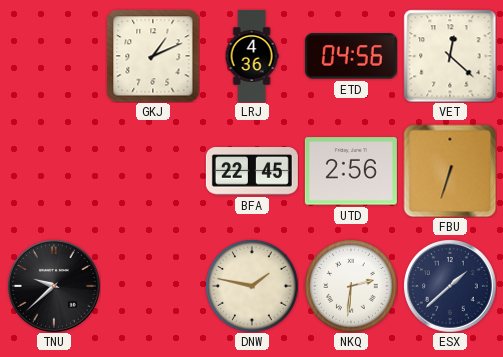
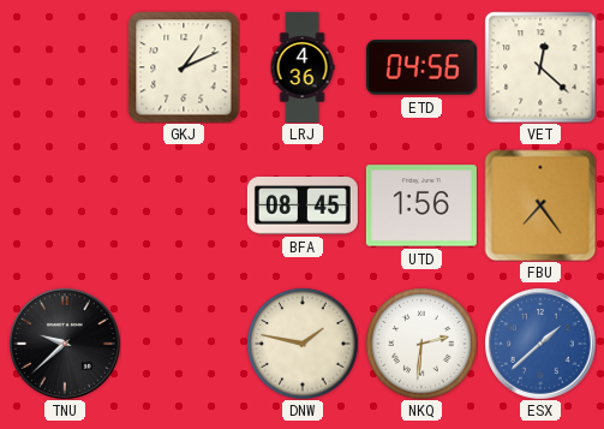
BFA: 22:45 -> 08:45
UTD: 2:56 -> 1:56
FBU: 6:33 -> 7:24
ESX dial: navy -> blue
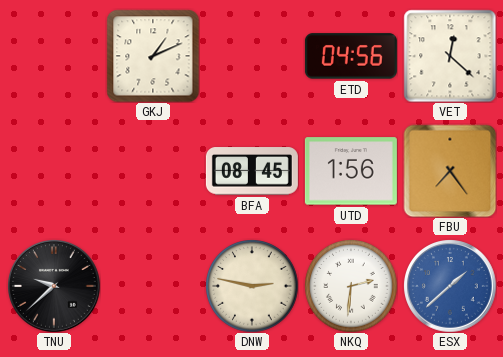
LRJ: 4:36 -> none
DNW: 1:47 -> 2:47
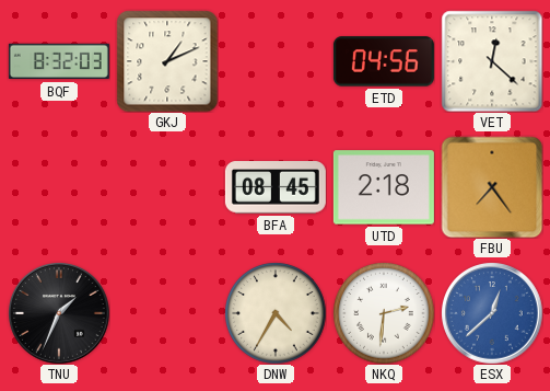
BQF: none -> 8:32
UTD: 1:56 -> 2:18
TNU: 9:38 -> 1:34
DNW: 2:47 -> 4:35
ESX: 1:38 -> 12:38
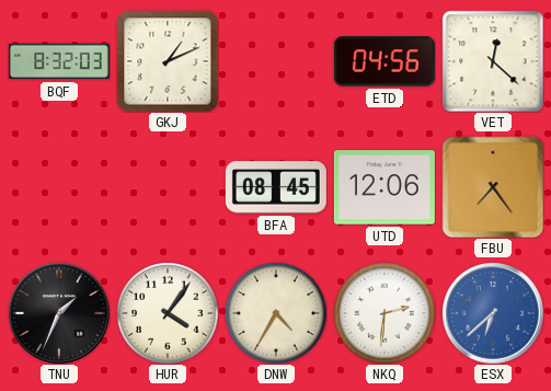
UTD: 2:18 -> 12:06
HUR: none -> 4:06
ESX: 12:38 -> 6:38
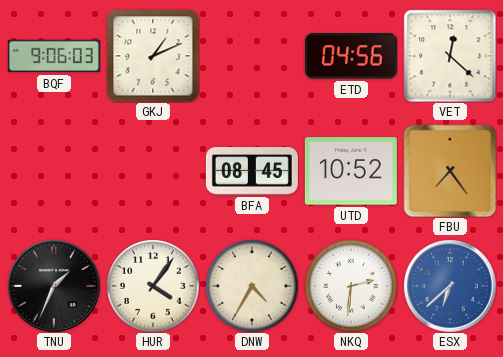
BQF: 8:32 -> 9:06
UTD: 12:06 -> 10:52
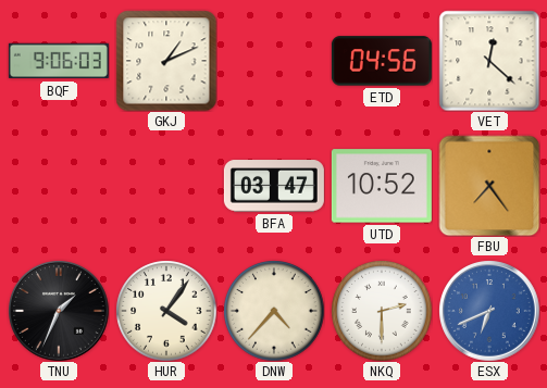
BFA: 08:45 -> 03:47
DNW: 4:35 -> 4:37
NKQ: 2:31 -> 2:30
ESX: 6:38 -> 6:41
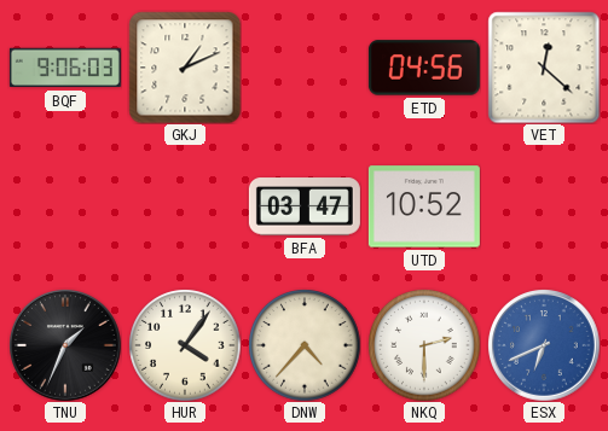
FBU: 7:24 -> none
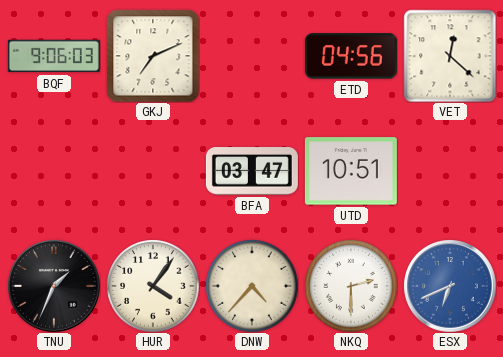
GKJ: 1:11 -> 7:11
UTD: 10:52 -> 10:51
